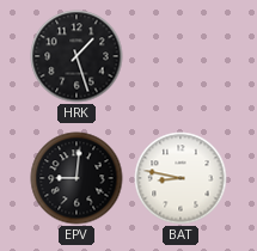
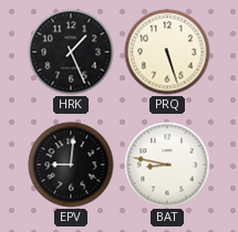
HRK: 1:27 -> 1:26
PRQ: none -> 5:27
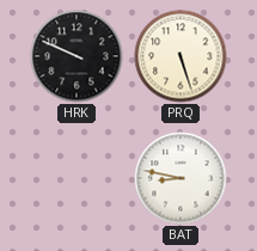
HRK: 1:26 -> 9:49
EPV: 9:01 -> none
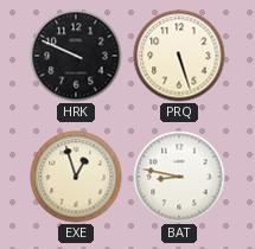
EXE: none -> 12:57
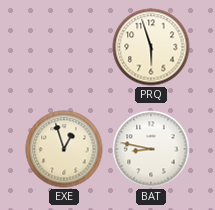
HRK: 9:49 -> none
PRQ: 5:27 -> 5:57
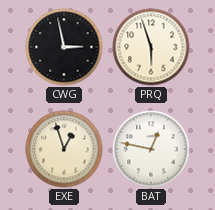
CWG: none -> 2:58
BAT: 8:47 -> 12:47
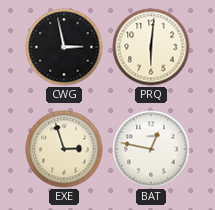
PRQ: 5:57 -> 6:01
EXE: 12:57 -> 2:57
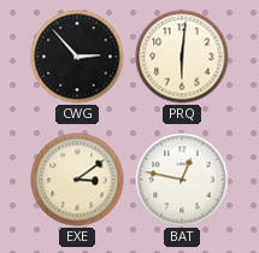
CWG: 2:58 -> 2:53
EXE: 2:57 -> 3:09
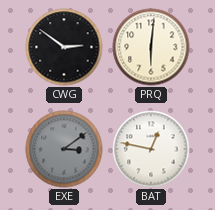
CWG: 2:53 -> 2:51
EXE dial: cream -> grey
